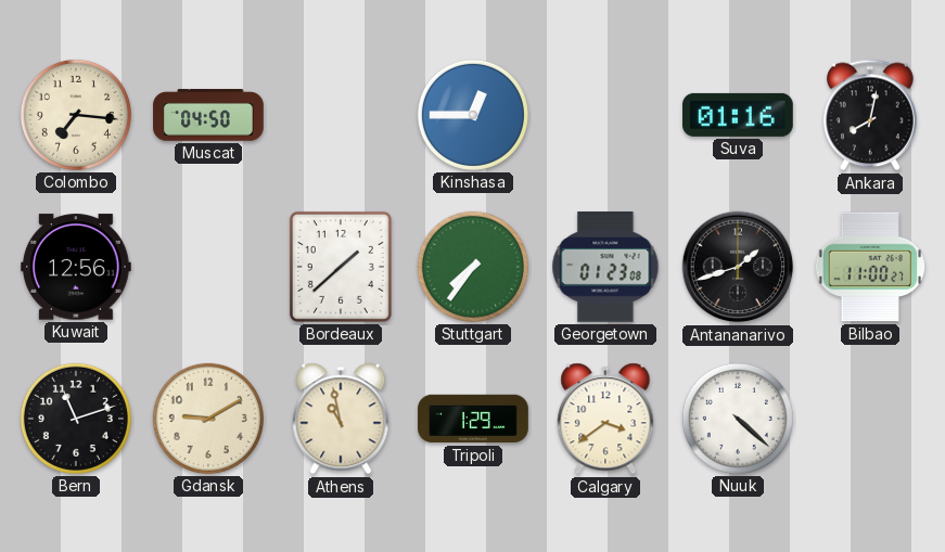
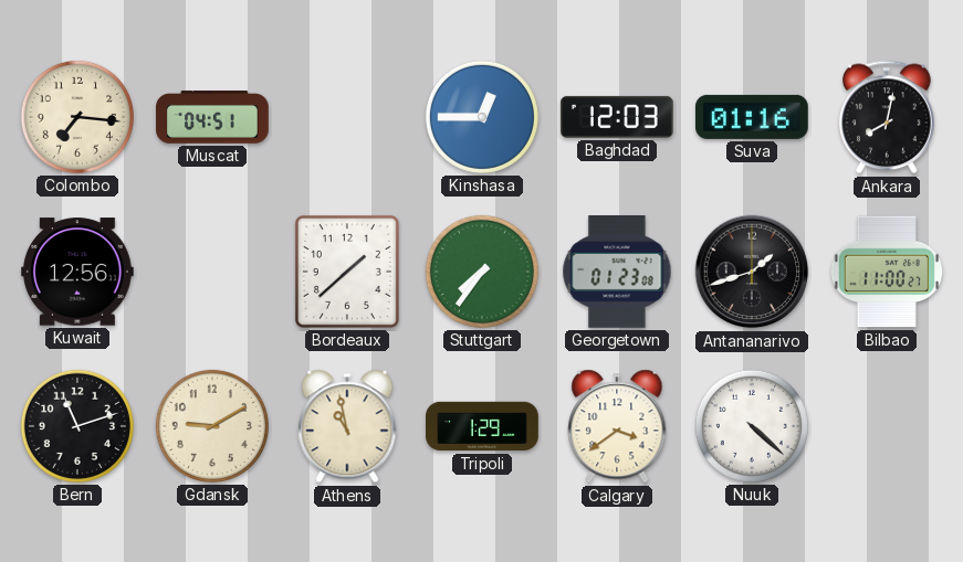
Muscat: 04:50 -> 04:51
Baghdad: none -> 12:03
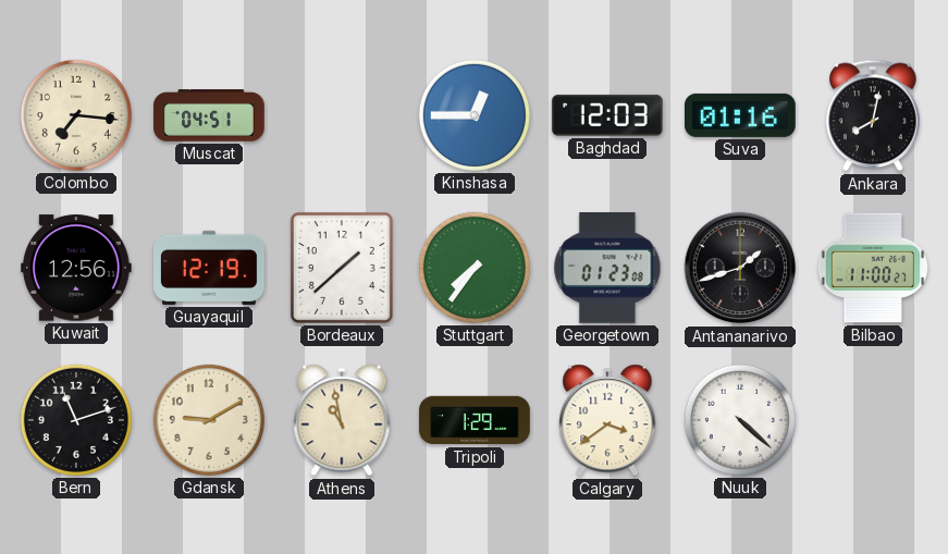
Guayaquil: none -> 12:19
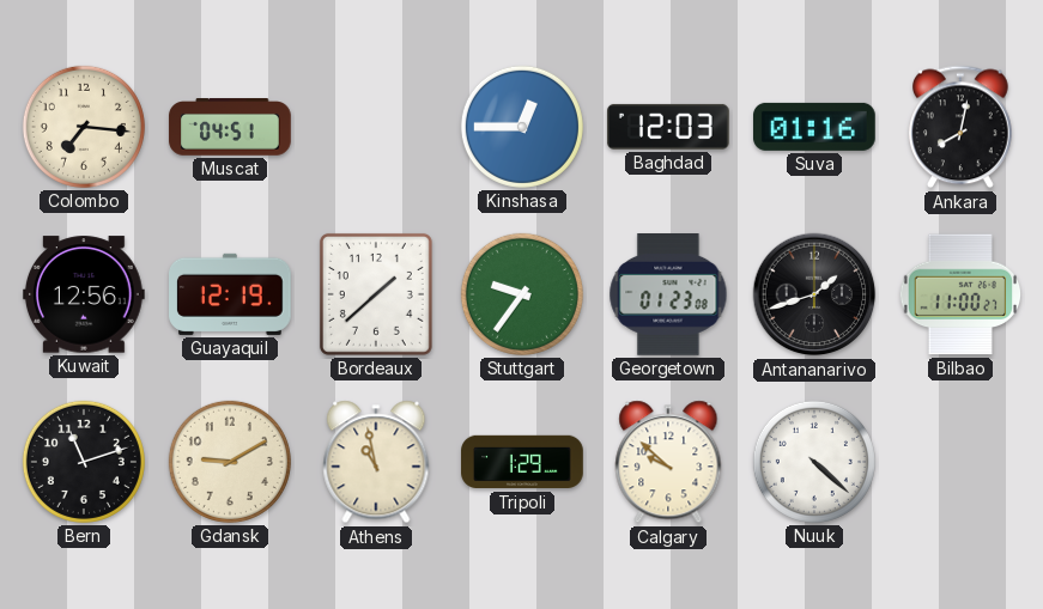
Stuttgart: 7:36 -> 9:36
Calgary: 3:39 -> 9:52
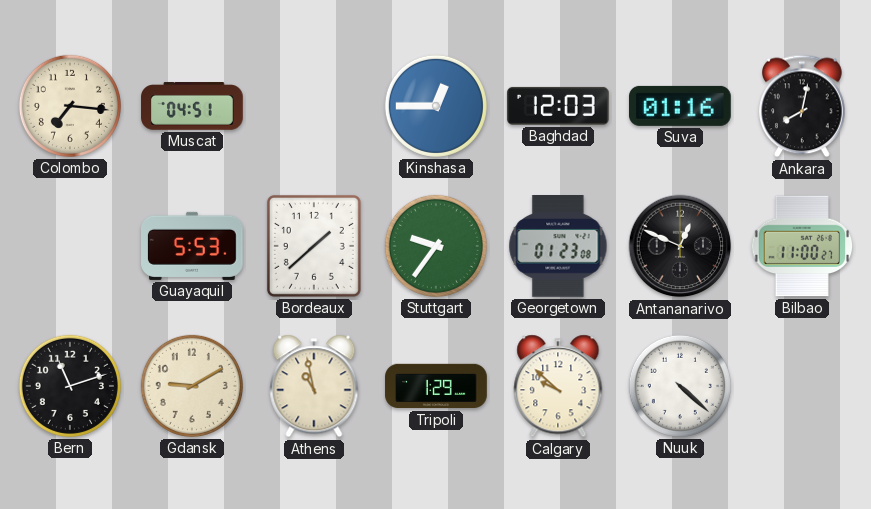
Kuwait: 12:56 -> none
Guayaquil: 12:19 -> 5:53
Antananarivo: 1:42 -> 12:49
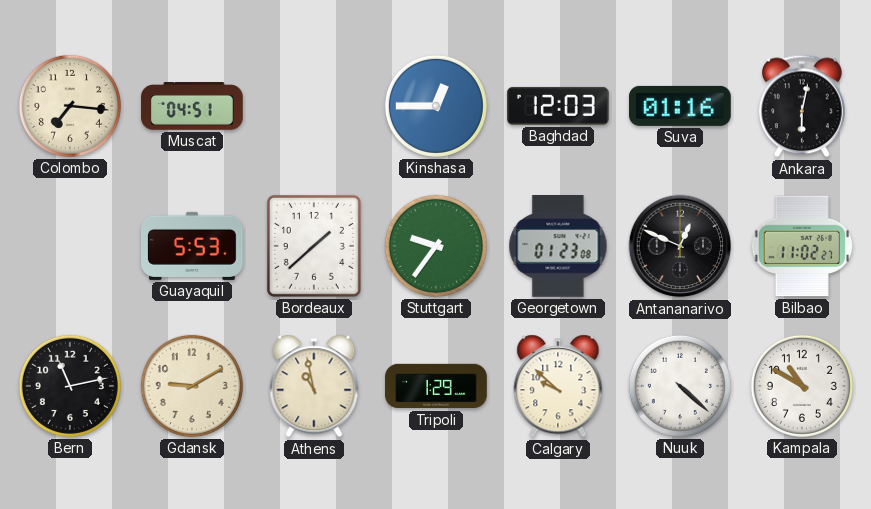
Ankara: 8:02 -> 6:02
Bilbao: 11:00 -> 11:02
Bern: 11:12 -> 11:13
Kampala: none -> 10:50
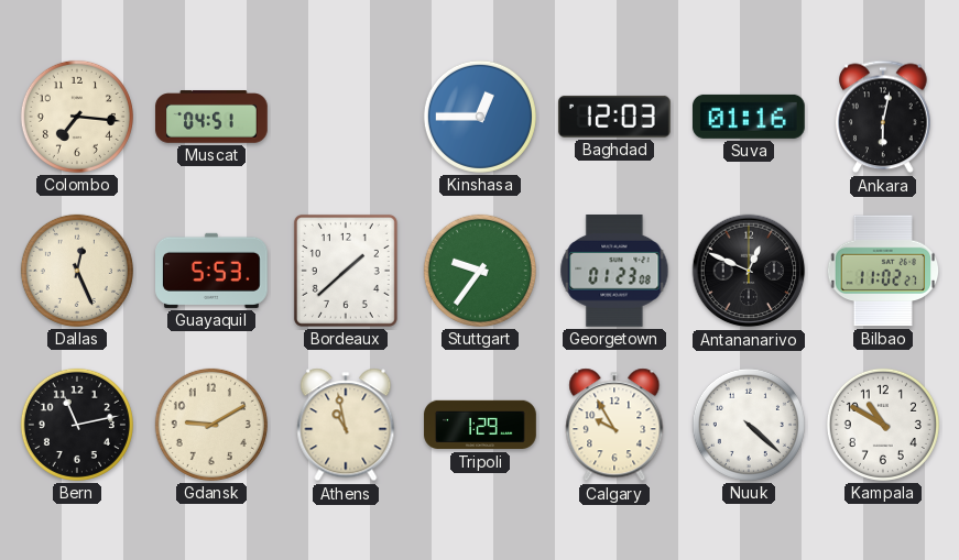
Dallas: none -> 12:26
Calgary: 9:52 -> 9:55
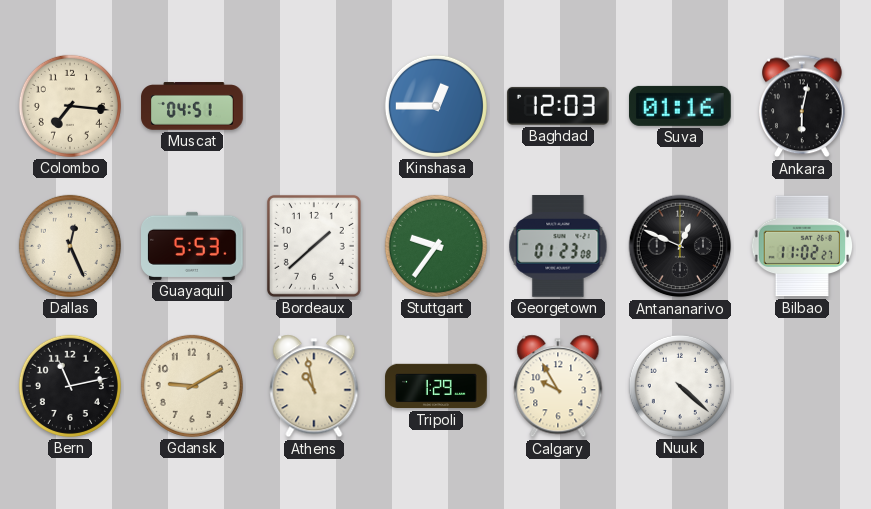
Kampala: 10:50 -> none
